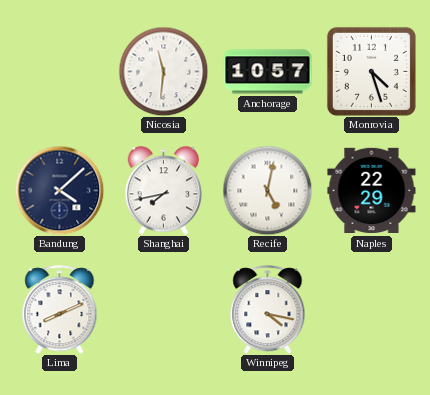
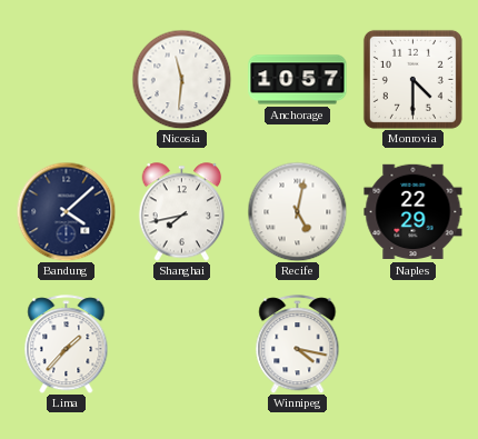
Monrovia: 4:27 -> 4:30
Lima: 8:11 -> 1:37
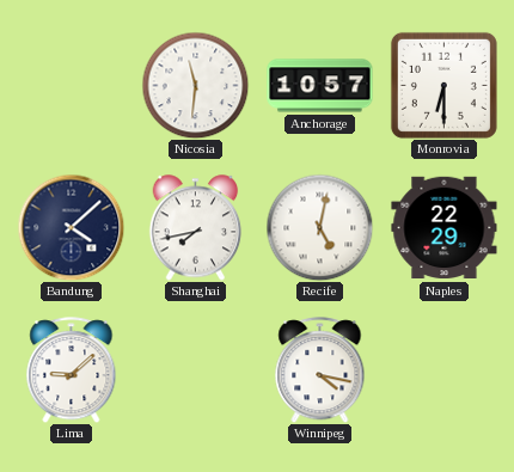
Monrovia: 4:30 -> 6:30
Lima: 1:37 -> 9:08
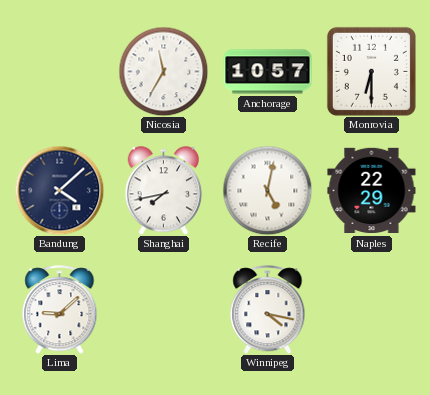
Nicosia: 11:31 -> 11:35
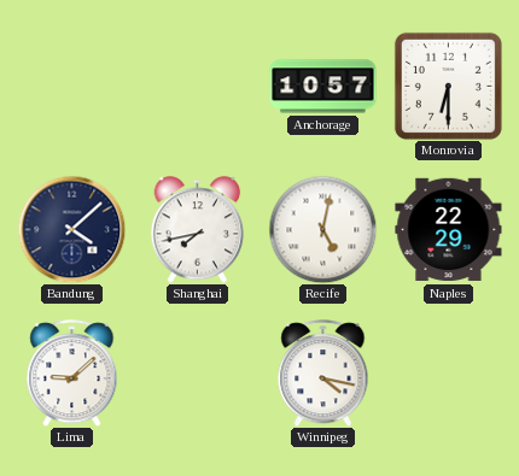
Nicosia: 11:35 -> none
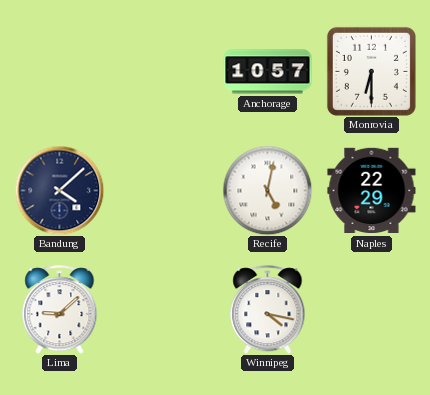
Shanghai: 7:43 -> none
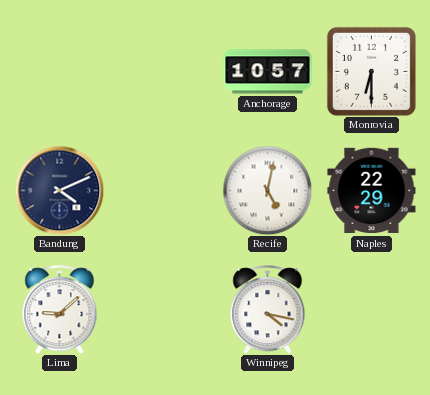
Bandung: 4:08 -> 4:11
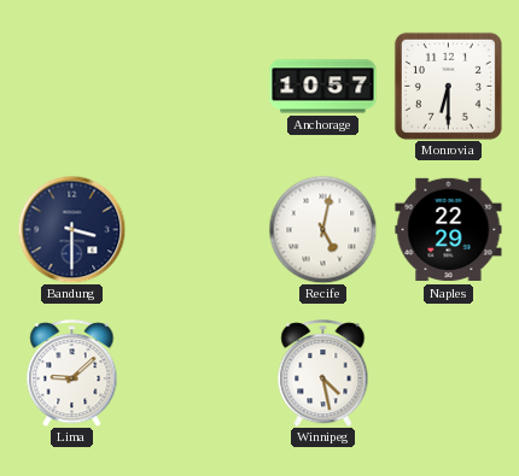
Bandung: 4:11 -> 3:30
Winnipeg: 4:17 -> 4:28
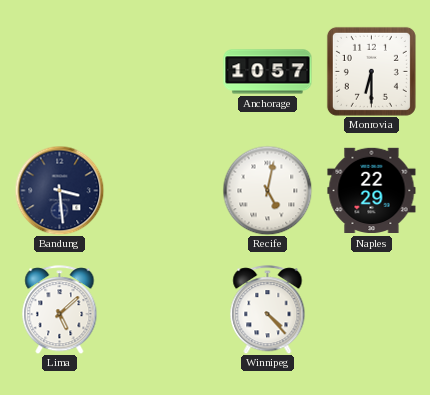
Bandung: 3:30 -> 3:29
Lima: 9:08 -> 5:08
Winnipeg: 4:28 -> 4:23
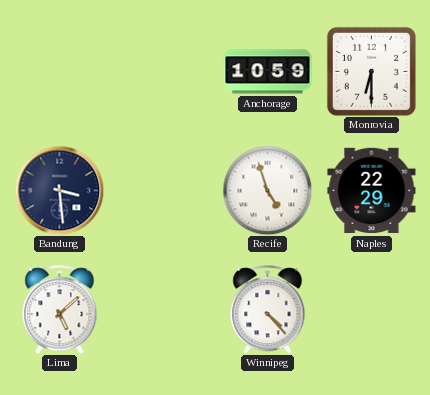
Anchorage: 10:57 -> 10:59
Recife: 5:02 -> 4:57
